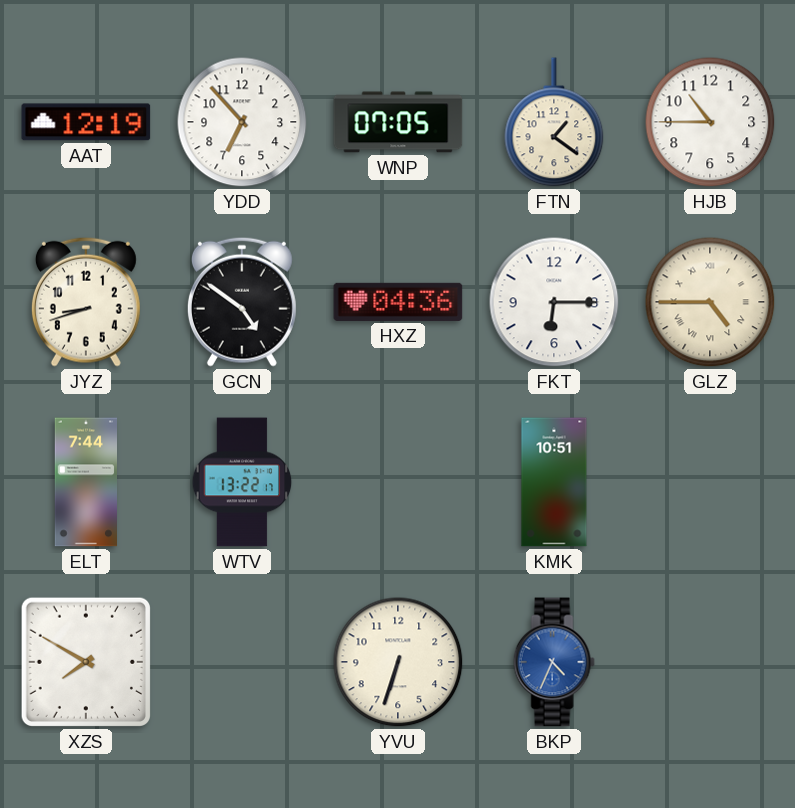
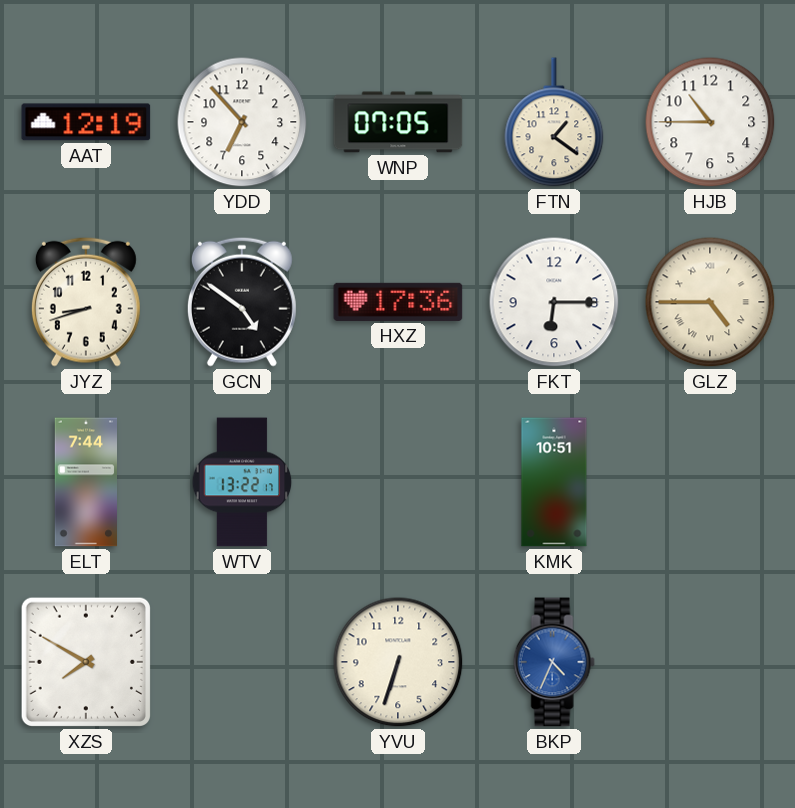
HXZ: 04:36 -> 17:36
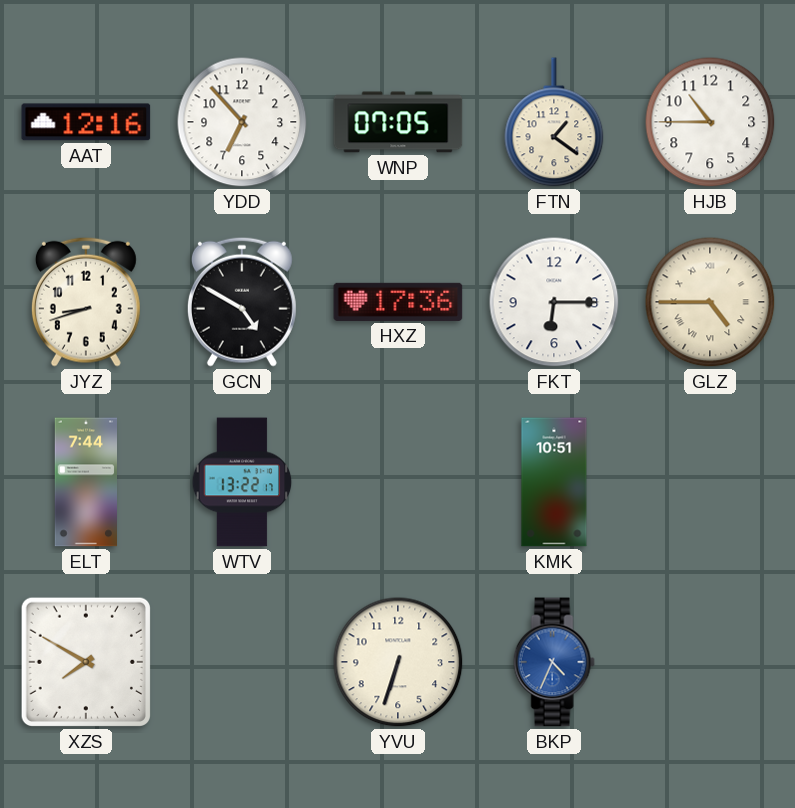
AAT: 12:19 -> 12:16
GCN: 4:51 -> 4:50
